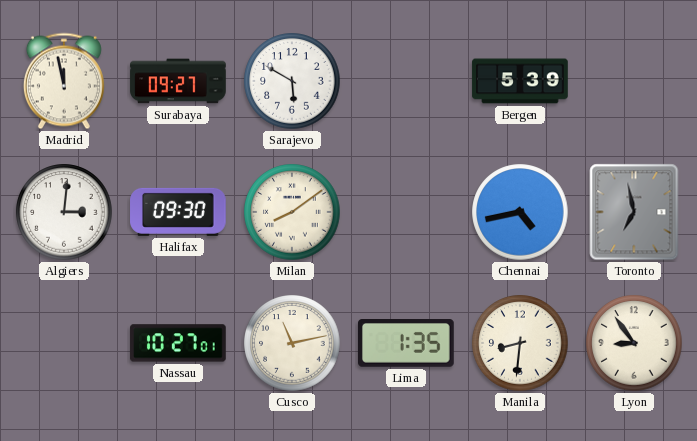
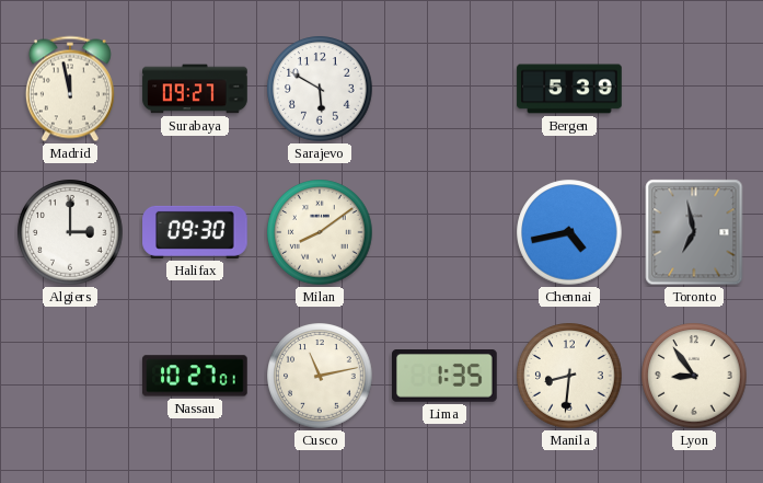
Algiers: 3:01 -> 3:00
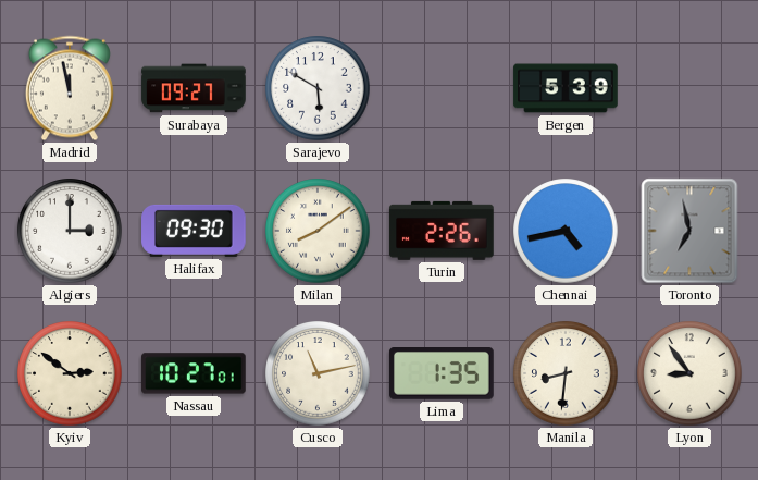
Turin: none -> 2:26
Kyiv: none -> 2:51
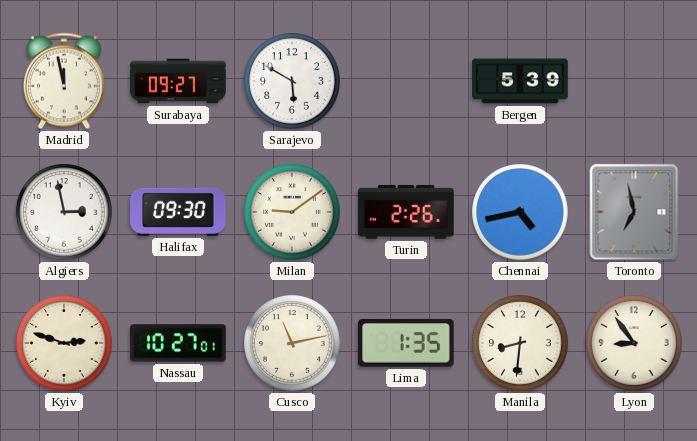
Algiers: 3:00 -> 2:58
Milan: 8:09 -> 9:09
Kyiv: 2:51 -> 2:48
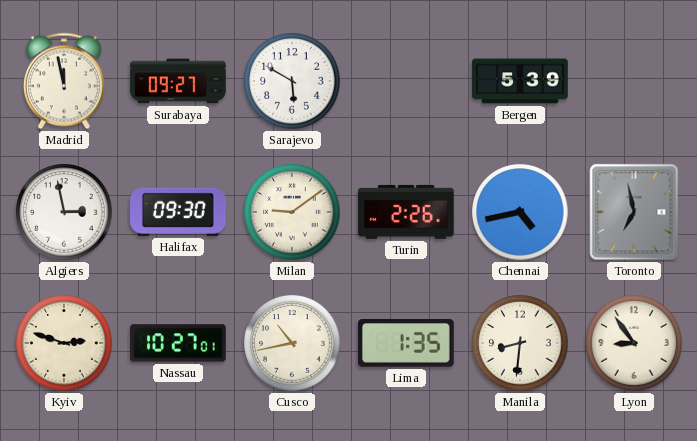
Cusco: 11:13 -> 10:43
